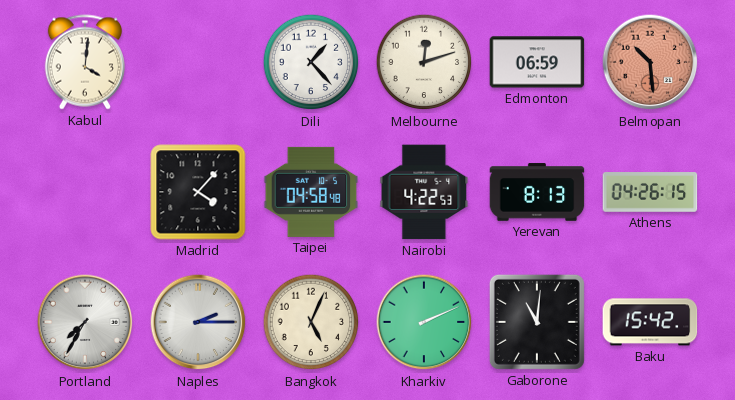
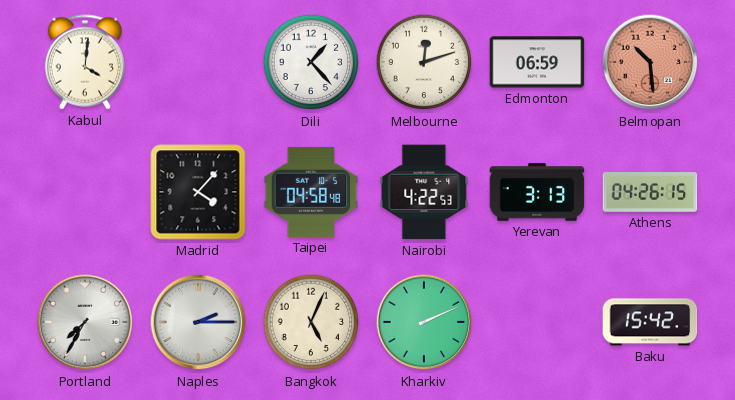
Yerevan: 8:13 -> 3:13
Gaborone: 11:01 -> none
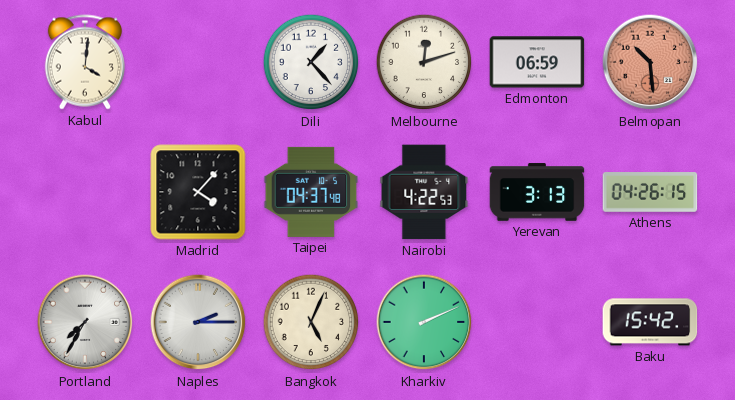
Taipei: 04:58 -> 04:37
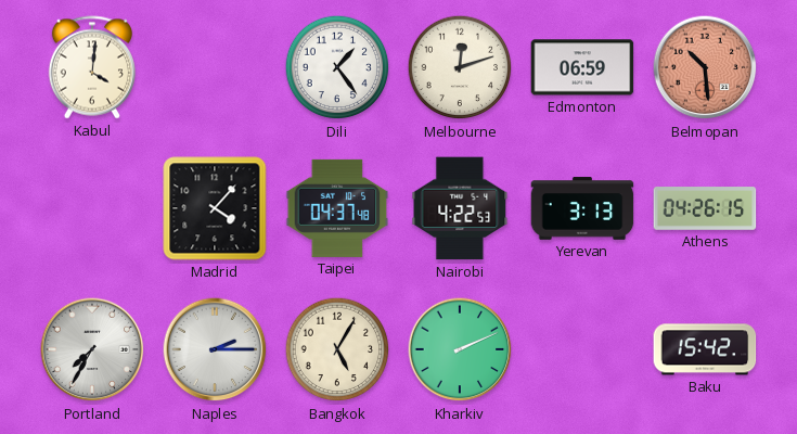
Dili: 1:23 -> 1:24
Bangkok: 5:04 -> 5:05
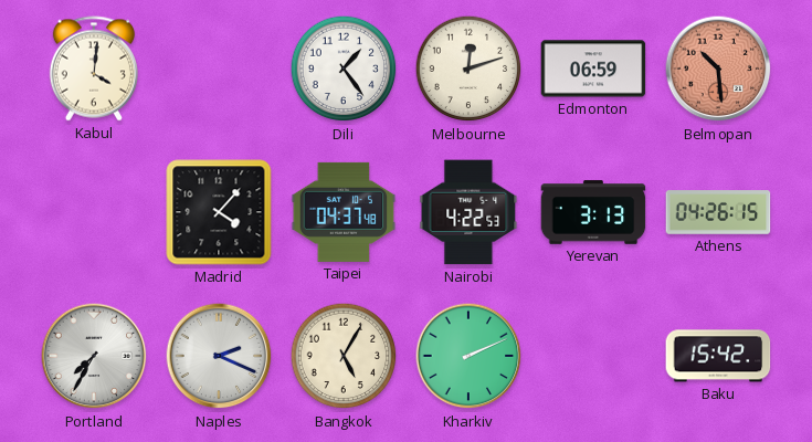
Naples: 2:15 -> 2:19
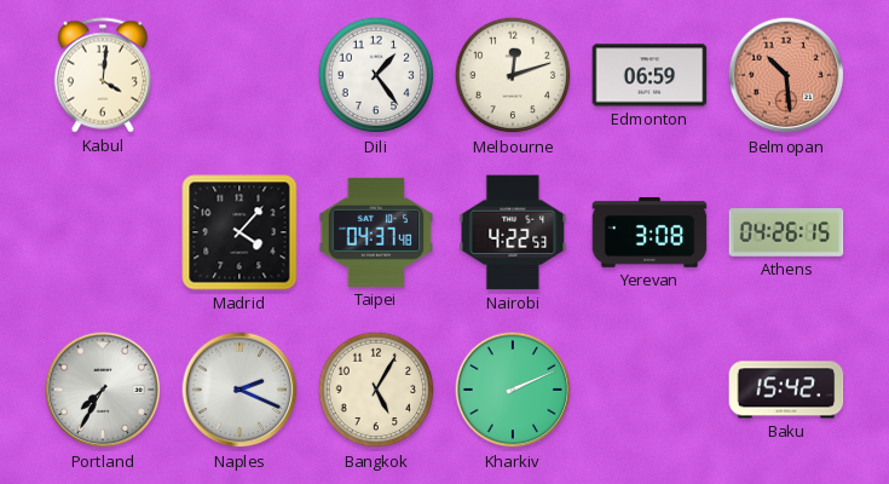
Yerevan: 3:13 -> 3:08
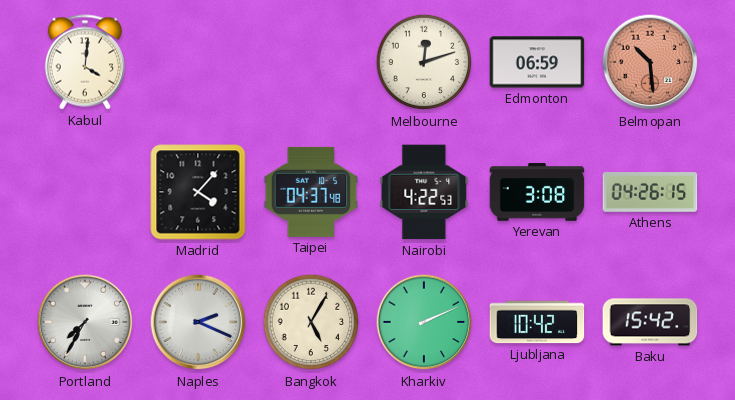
Dili: 1:24 -> none
Ljubljana: none -> 10:42
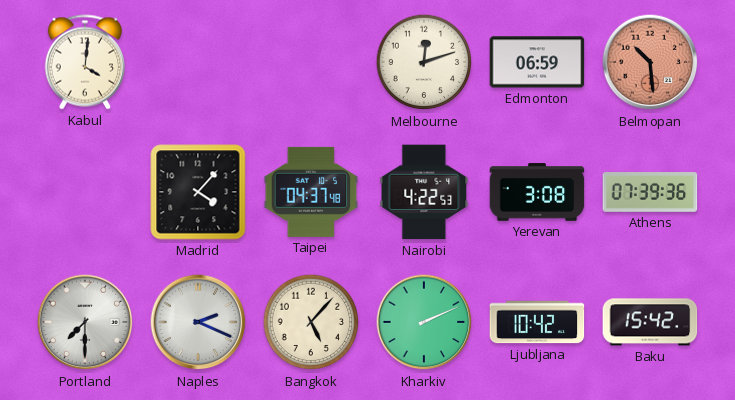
Athens: 04:26 -> 07:39
Portland: 7:35 -> 7:30
Bangkok: 5:05 -> 5:07
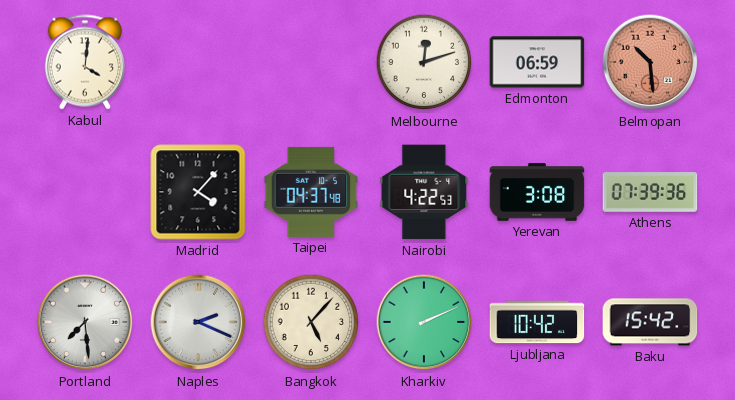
Portland: 7:30 -> 7:29
